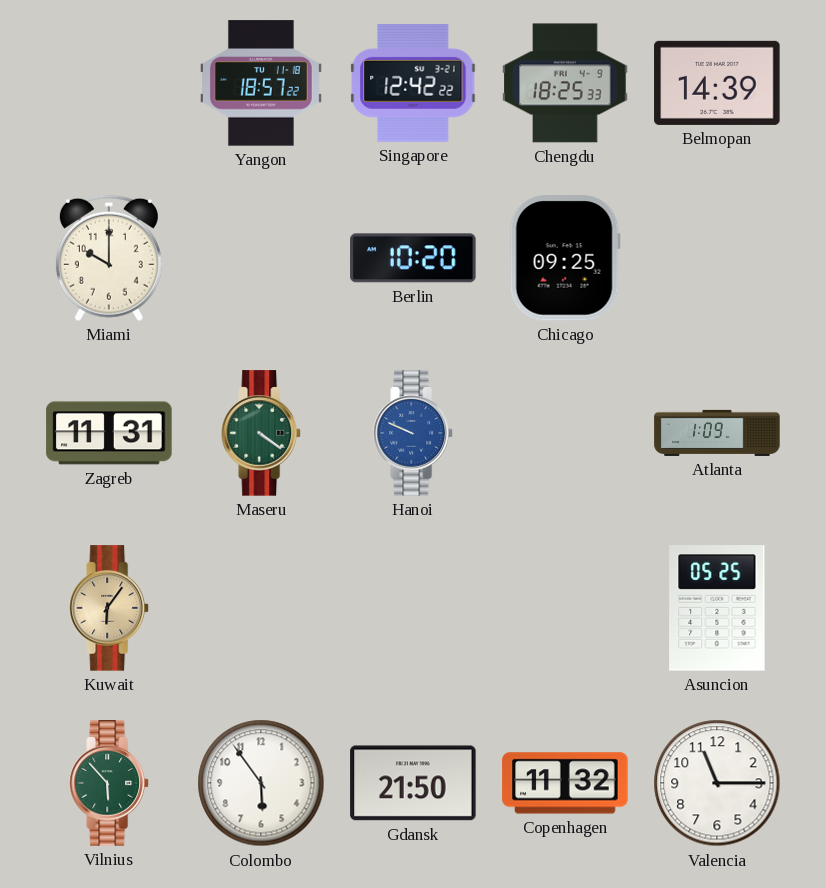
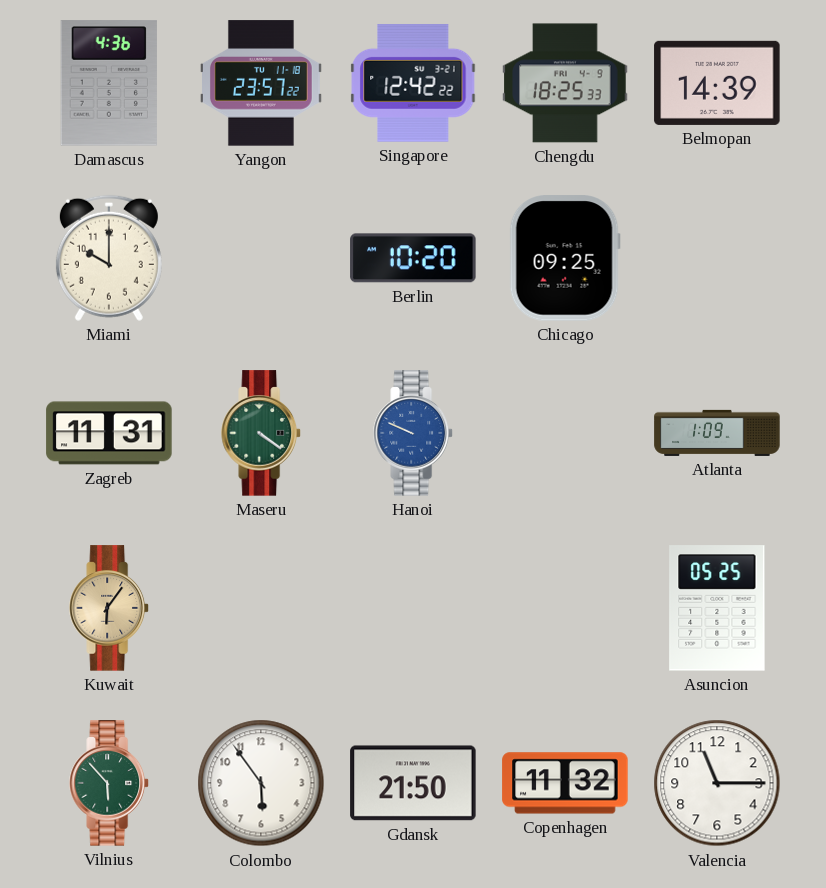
Damascus: none -> 4:36
Yangon: 18:57 -> 23:57
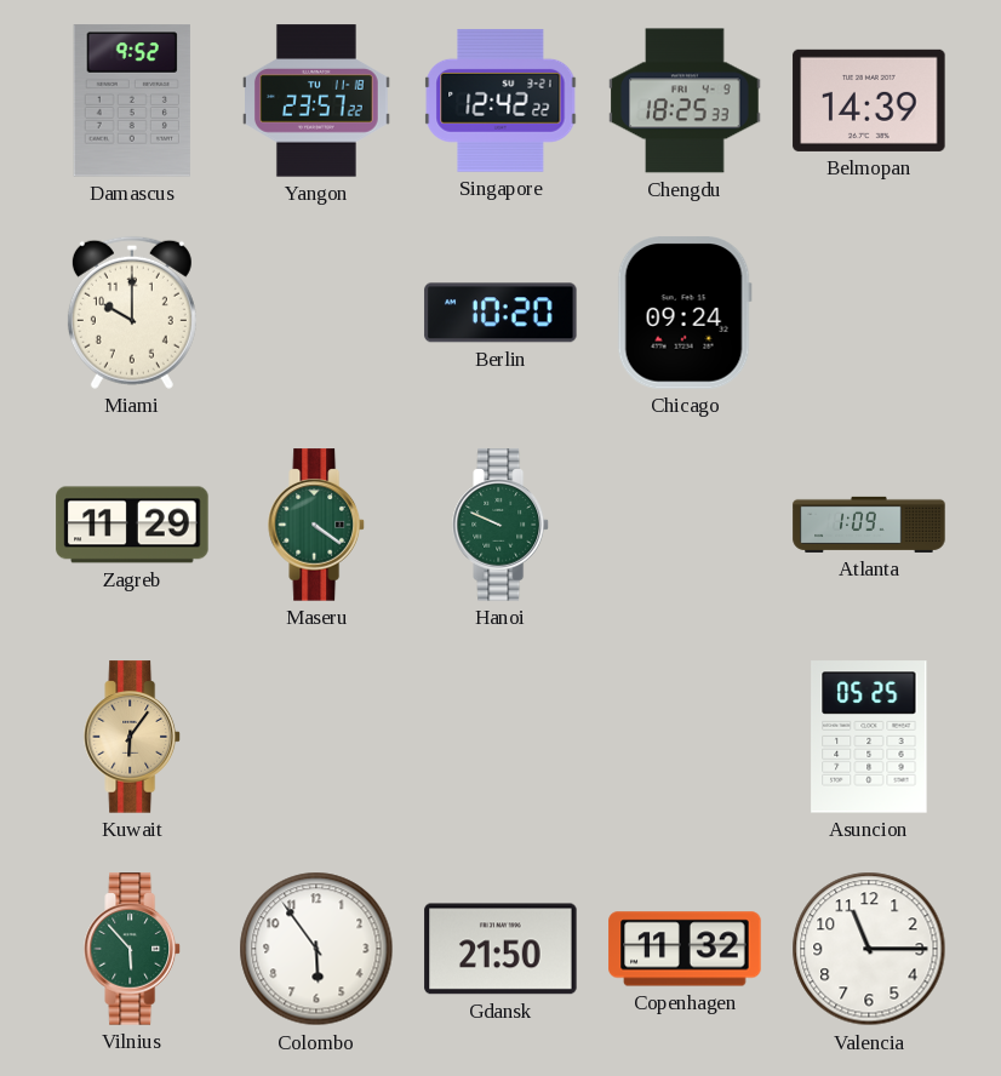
Damascus: 4:36 -> 9:52
Chicago: 09:25 -> 09:24
Zagreb: 11:31 -> 11:29
Hanoi dial: blue -> green
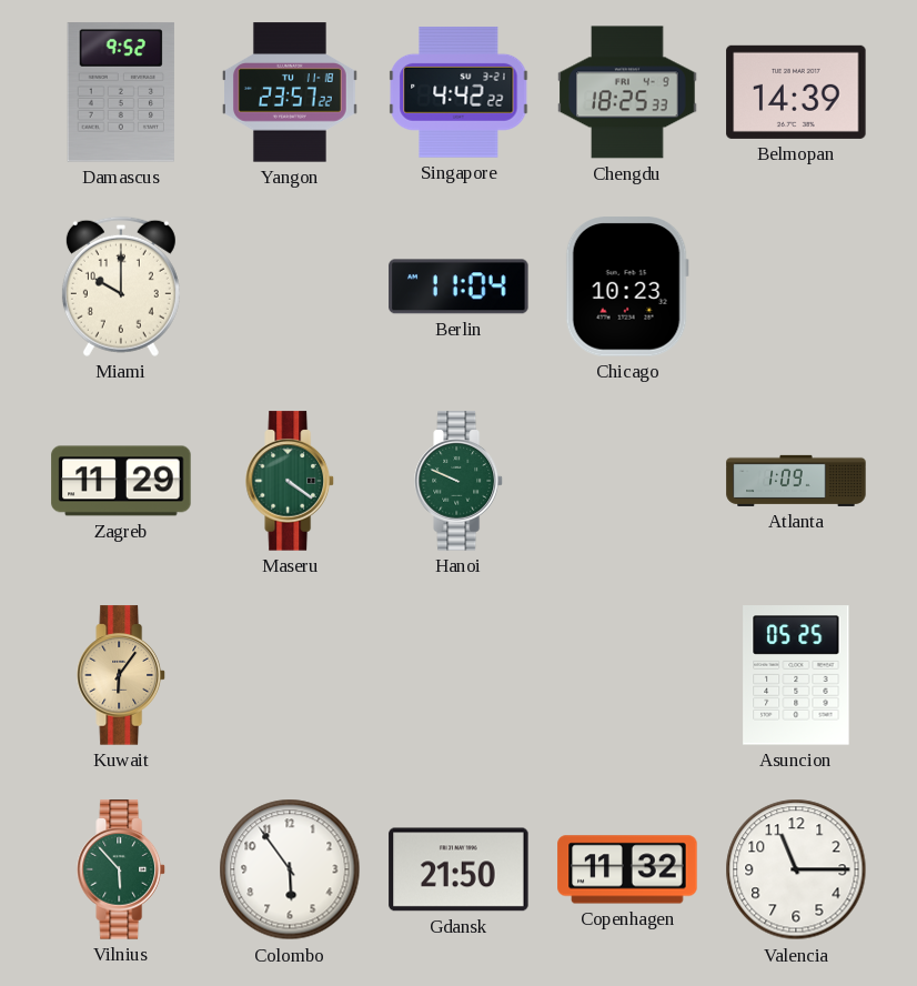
Singapore: 12:42 -> 4:42
Berlin: 10:20 -> 11:04
Chicago: 09:24 -> 10:23
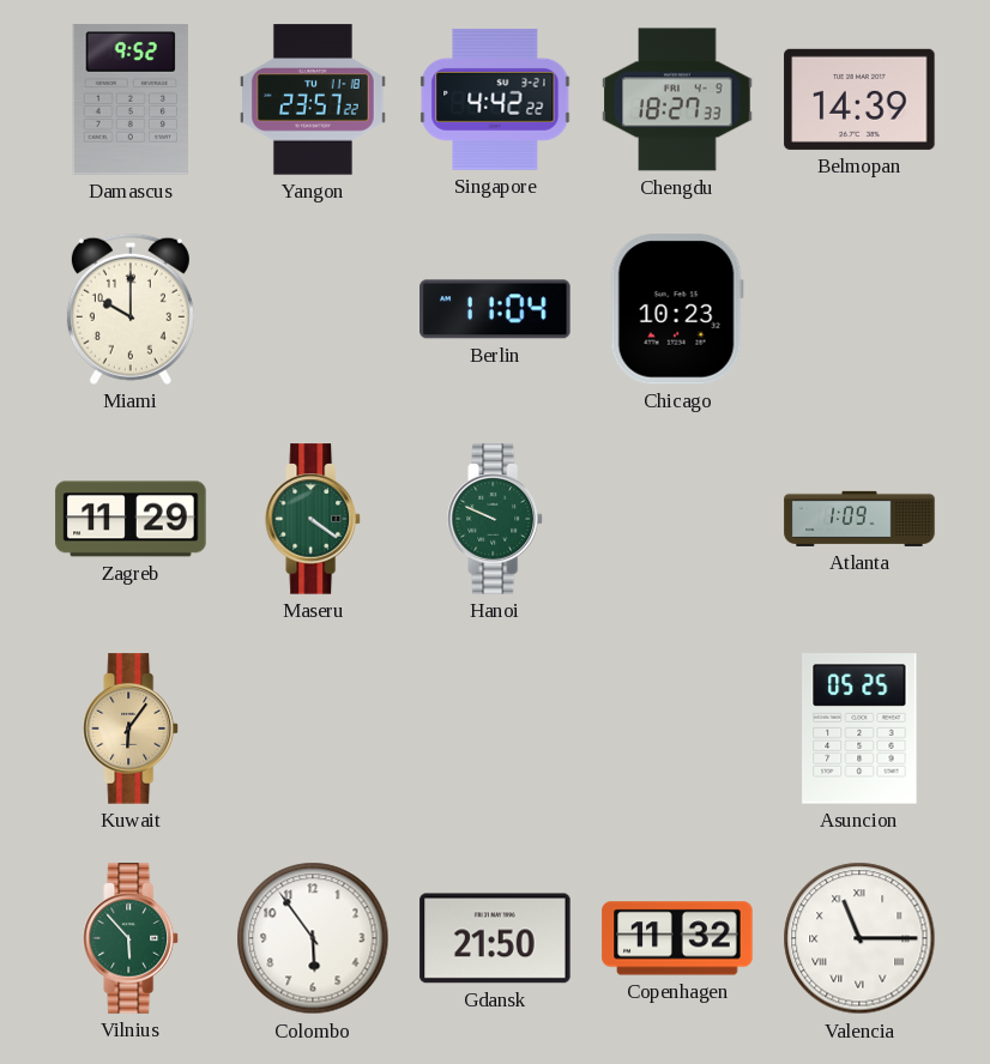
Chengdu: 18:25 -> 18:27
Valencia numerals: Arabic -> Roman
